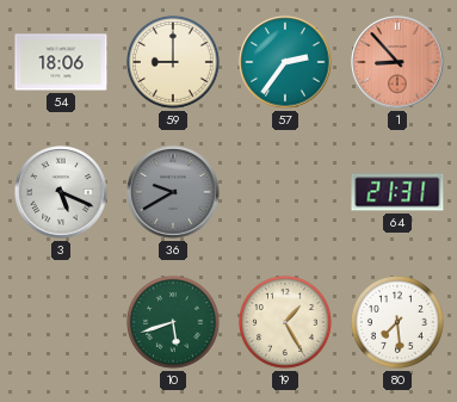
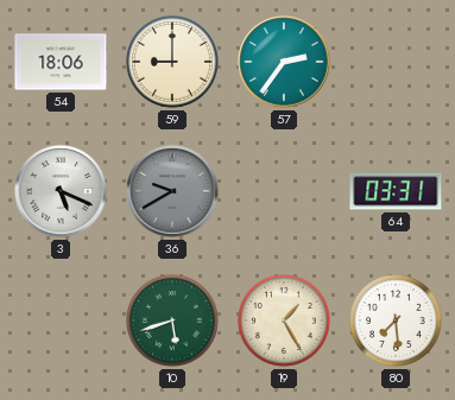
1: 8:53 -> none
64: 21:31 -> 03:31
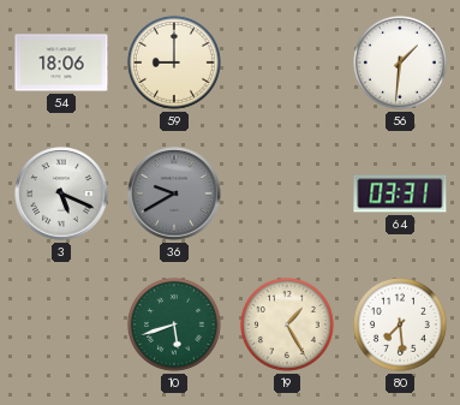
57: 2:36 -> none
56: none -> 1:31
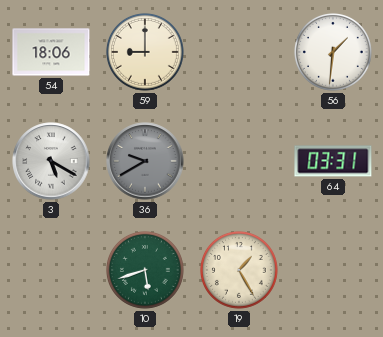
3: 5:19 -> 5:20
80: 7:29 -> none
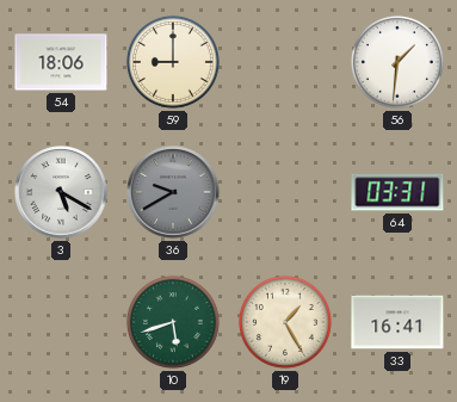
33: none -> 16:41
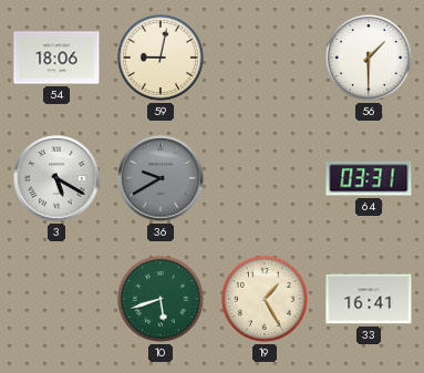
59: 9:00 -> 9:02
56: 1:31 -> 1:30
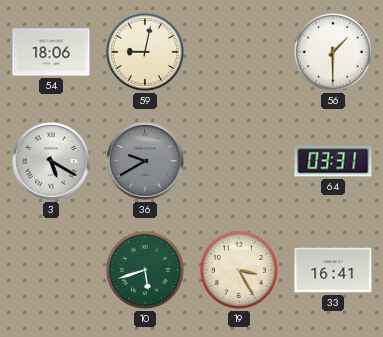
19: 1:25 -> 3:25
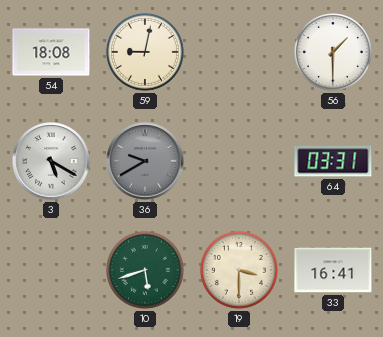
54: 18:06 -> 18:08
19: 3:25 -> 3:30
